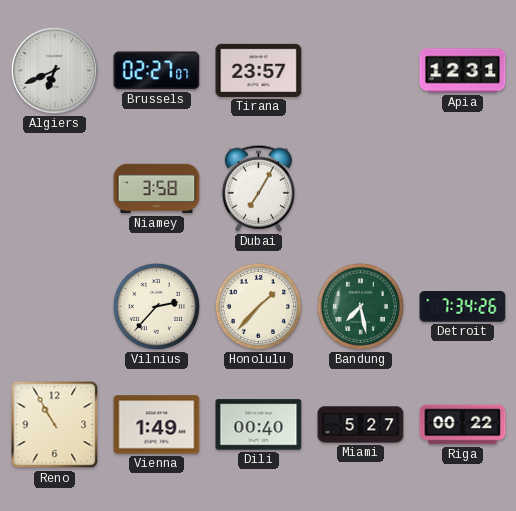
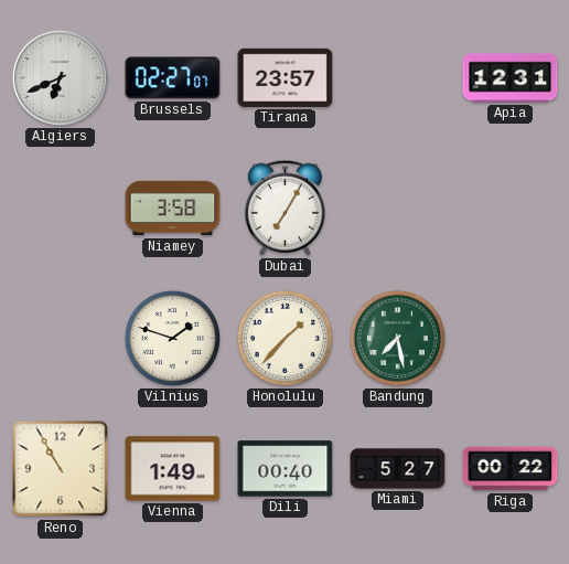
Vilnius: 2:37 -> 1:48
Detroit: 7:34 -> none
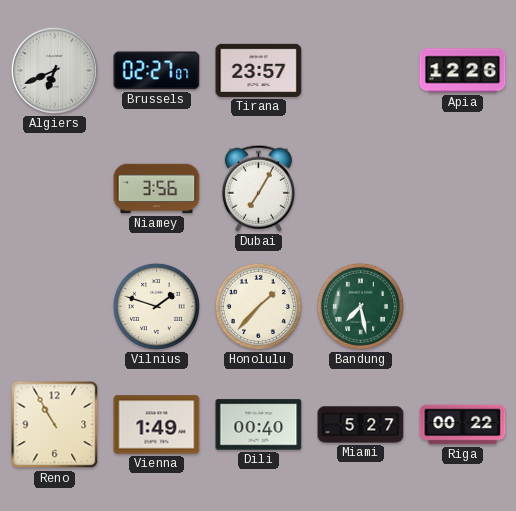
Apia: 12:31 -> 12:26
Niamey: 3:58 -> 3:56
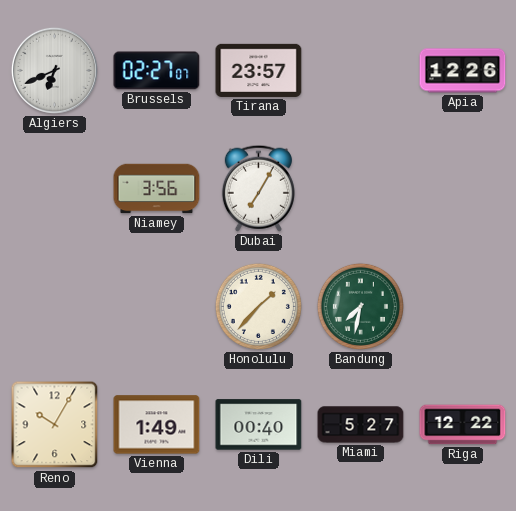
Vilnius: 1:48 -> none
Bandung: 7:28 -> 7:32
Reno: 10:55 -> 10:05
Riga: 00:22 -> 12:22
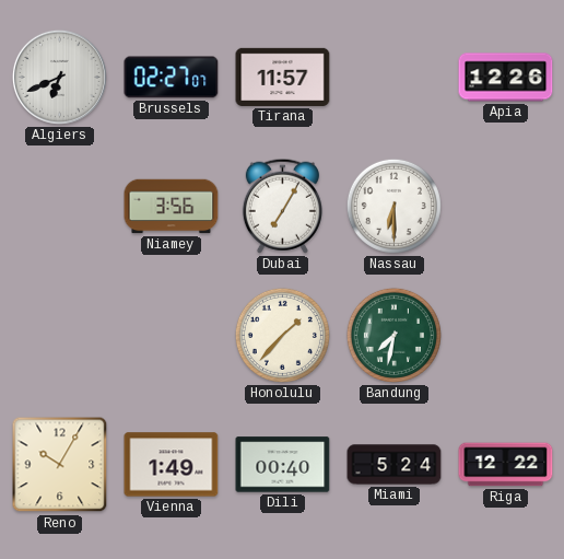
Tirana: 23:57 -> 11:57
Nassau: none -> 6:30
Miami: 5:27 -> 5:24
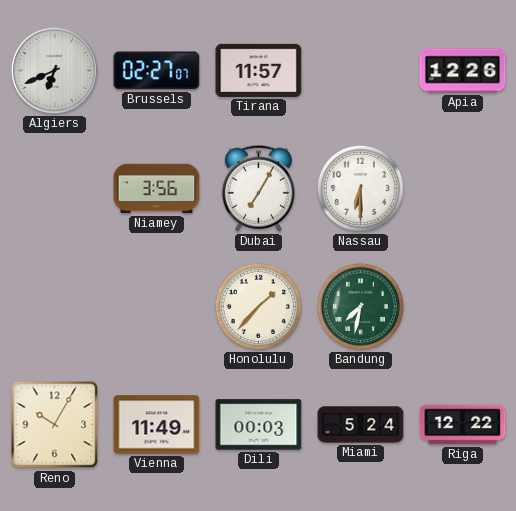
Vienna: 1:49 -> 11:49
Dili: 00:40 -> 00:03
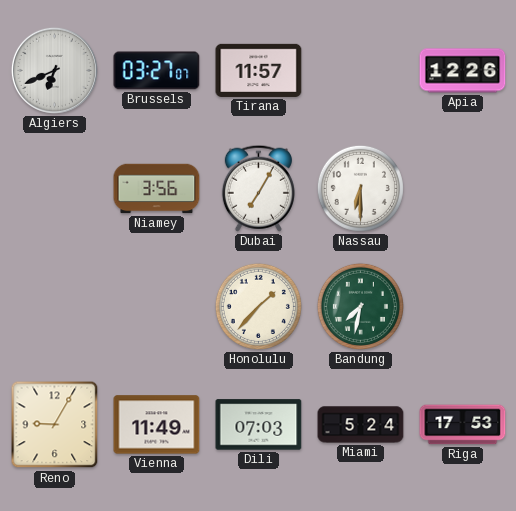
Brussels: 02:27 -> 03:27
Reno: 10:05 -> 9:05
Dili: 00:03 -> 07:03
Riga: 12:22 -> 17:53
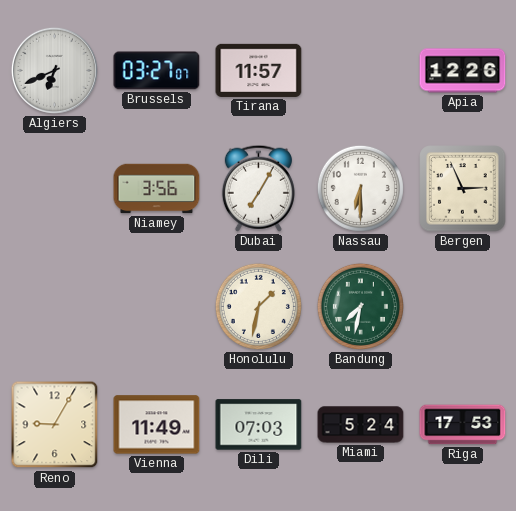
Bergen: none -> 2:56
Honolulu: 1:37 -> 1:32
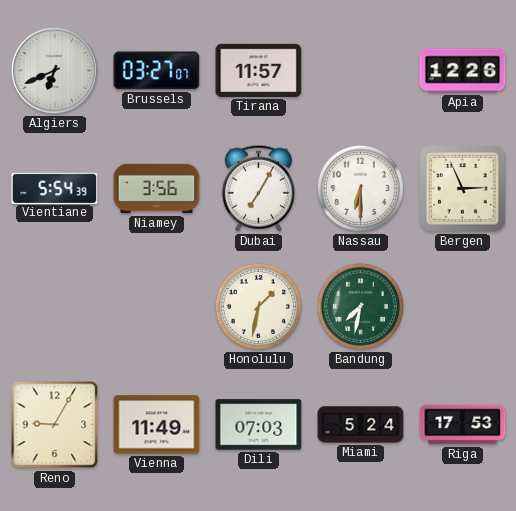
Vientiane: none -> 5:54
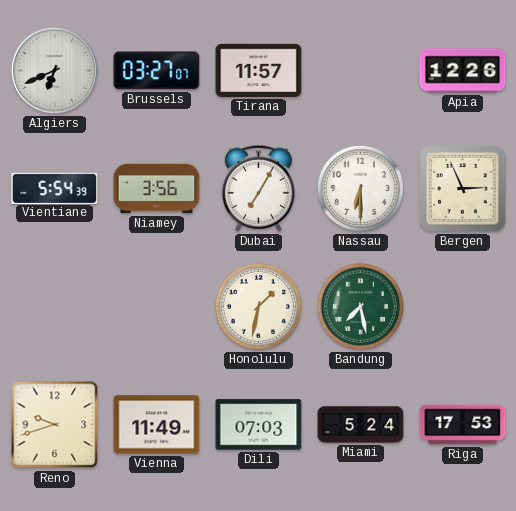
Bandung: 7:32 -> 7:28
Reno: 9:05 -> 9:42
